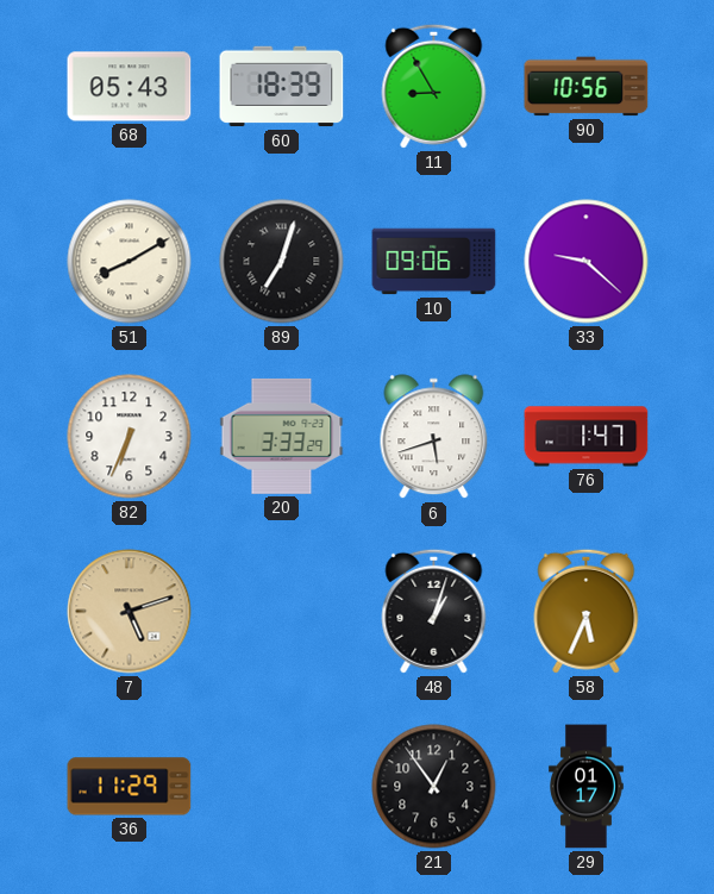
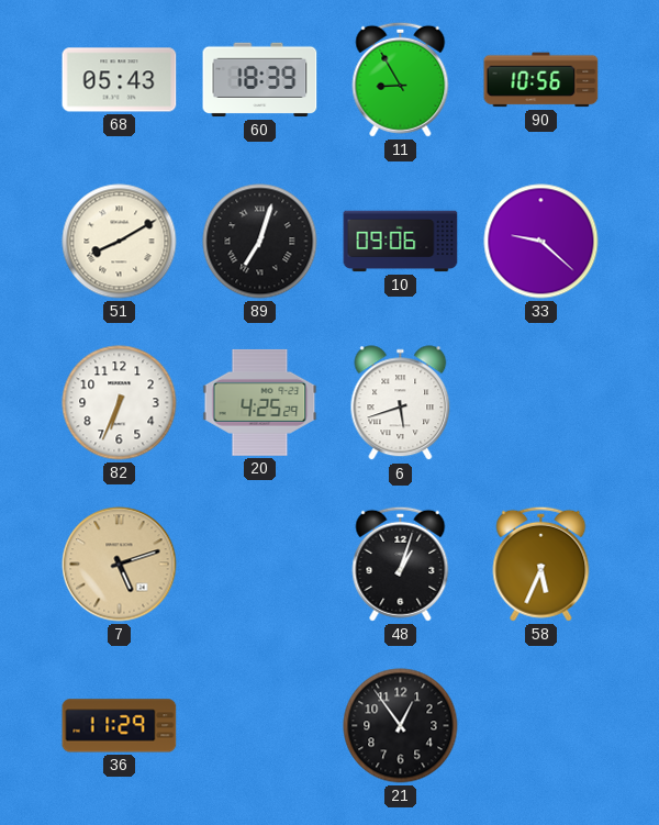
20: 3:33 -> 4:25
76: 1:47 -> none
29: 01:17 -> none
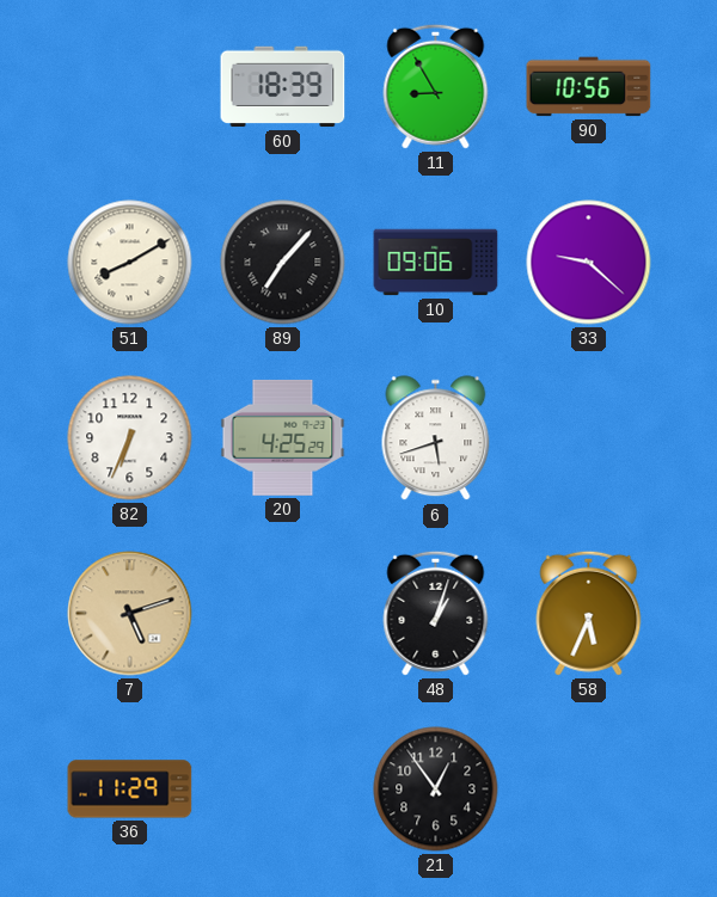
68: 05:43 -> none
89: 7:03 -> 7:07
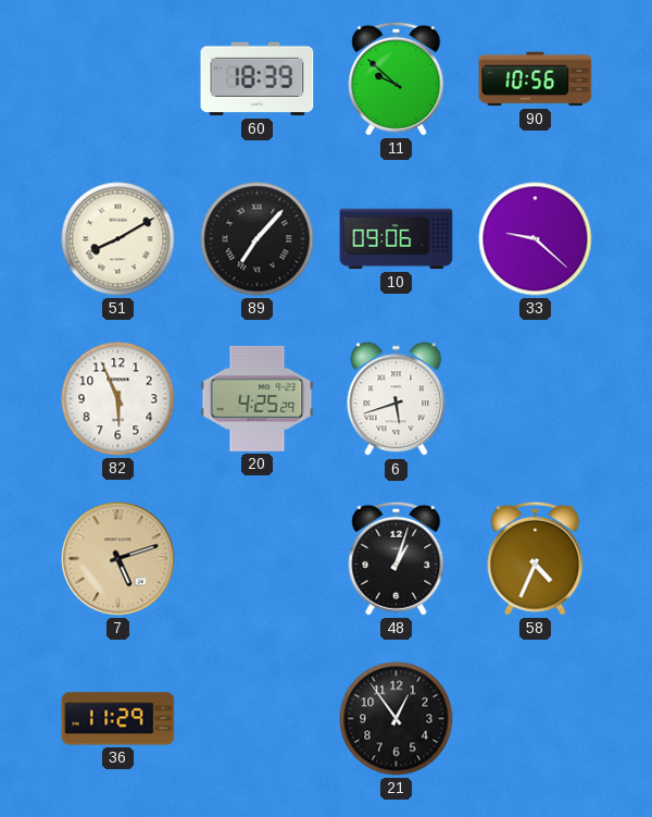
11: 8:55 -> 9:52
82: 6:34 -> 5:56
58: 5:34 -> 4:34
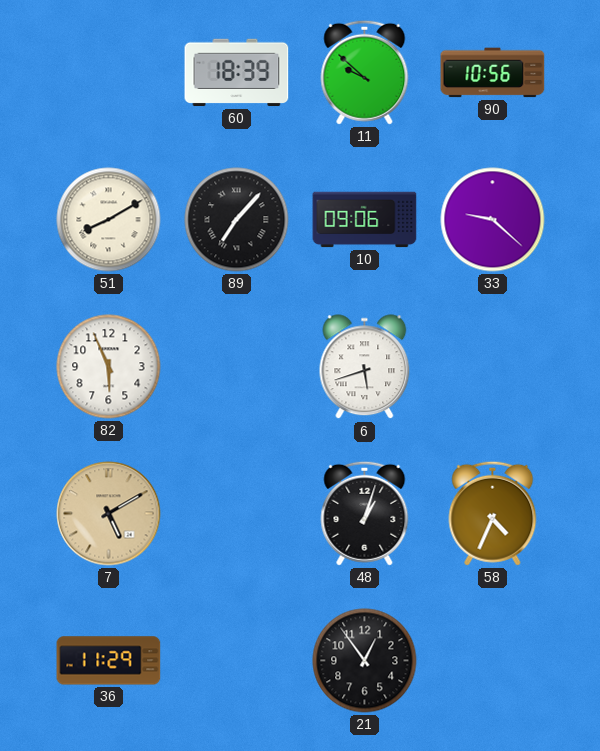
20: 4:25 -> none
7: 5:12 -> 5:10
